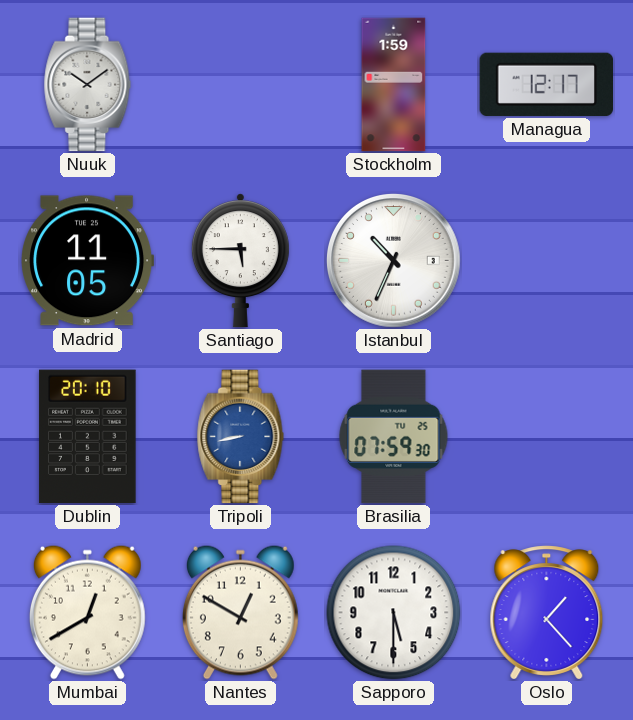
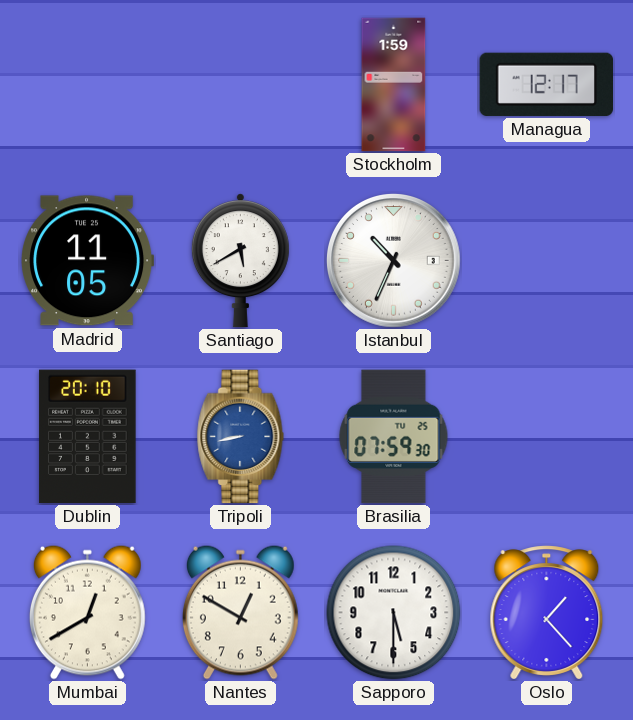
Nuuk: 10:09 -> none
Santiago: 5:45 -> 5:40
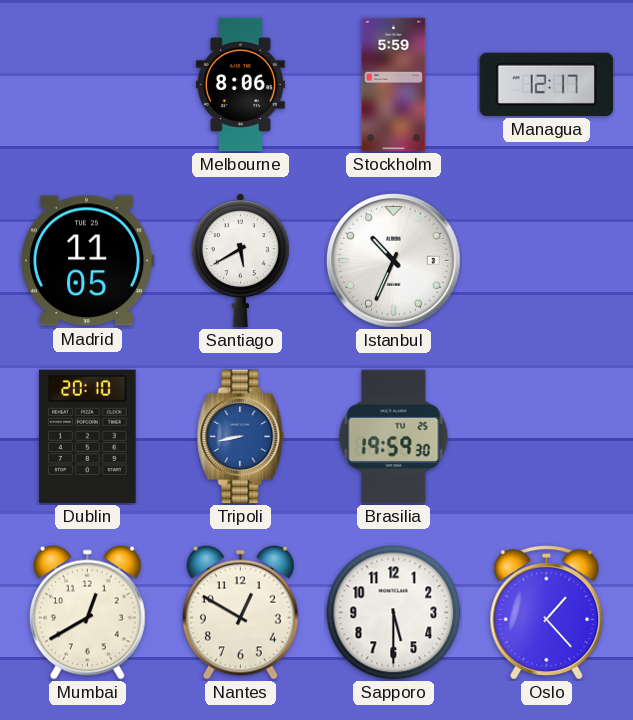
Melbourne: none -> 8:06
Stockholm: 1:59 -> 5:59
Brasilia: 07:59 -> 19:59
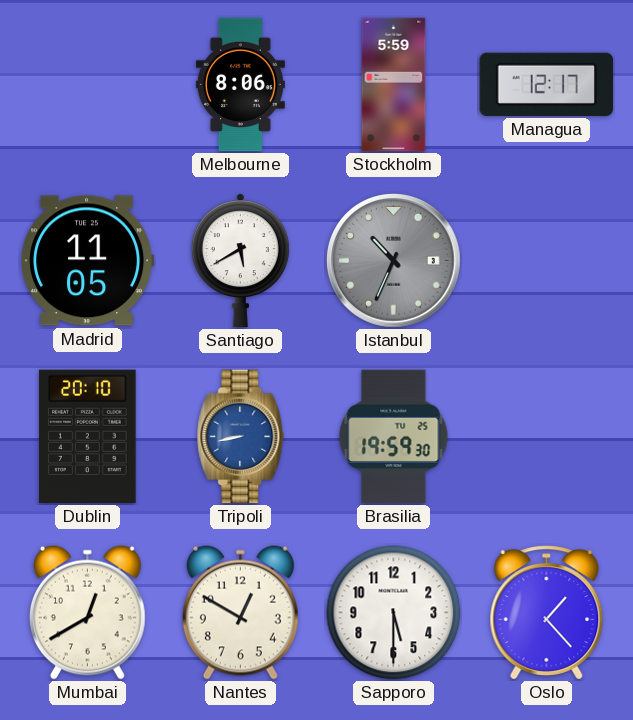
Istanbul dial: white -> grey
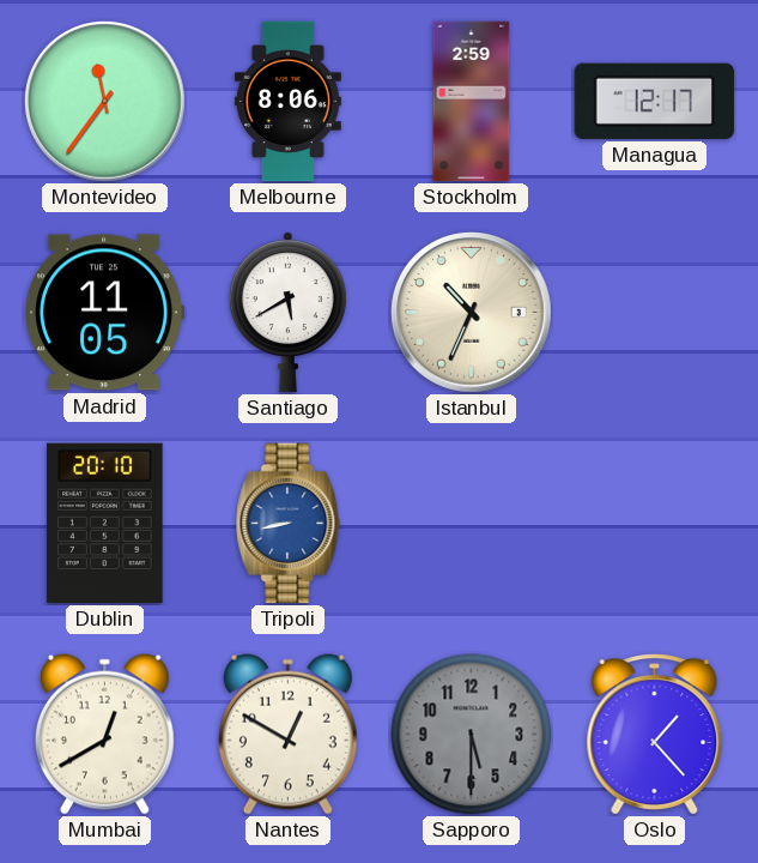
Montevideo: none -> 11:36
Stockholm: 5:59 -> 2:59
Istanbul dial: grey -> cream
Brasilia: 19:59 -> none
Sapporo dial: white -> grey
